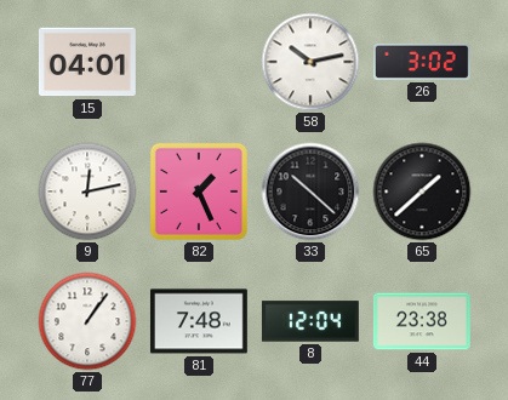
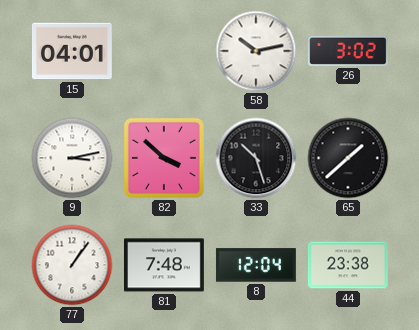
9: 12:13 -> 3:13
82: 1:26 -> 3:52
33: 10:22 -> 10:27
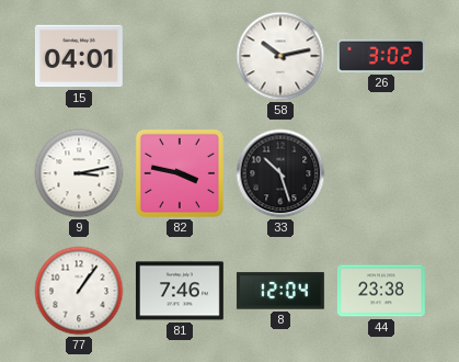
82: 3:52 -> 3:47
65: 1:38 -> none
81: 7:48 -> 7:46
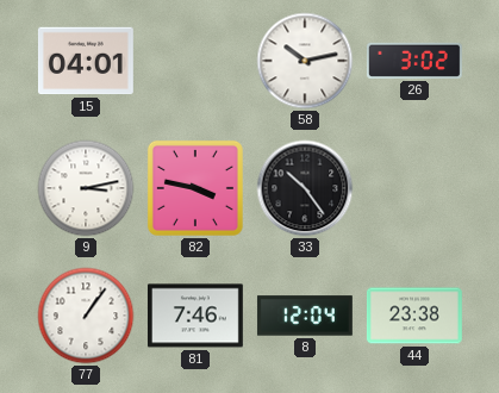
33: 10:27 -> 10:24
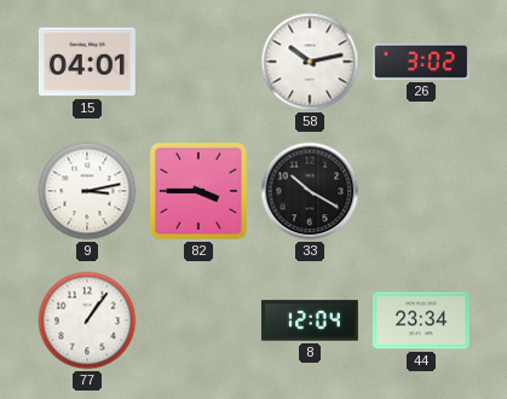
82: 3:47 -> 3:45
33: 10:24 -> 10:20
81: 7:46 -> none
44: 23:38 -> 23:34
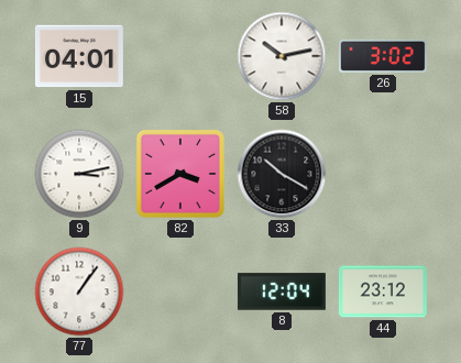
82: 3:45 -> 3:40
44: 23:34 -> 23:12
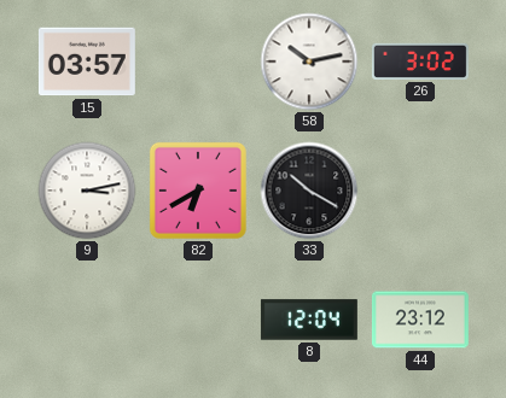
15: 04:01 -> 03:57
82: 3:40 -> 6:40
77: 1:06 -> none
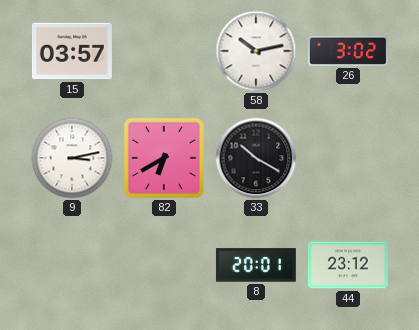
8: 12:04 -> 20:01
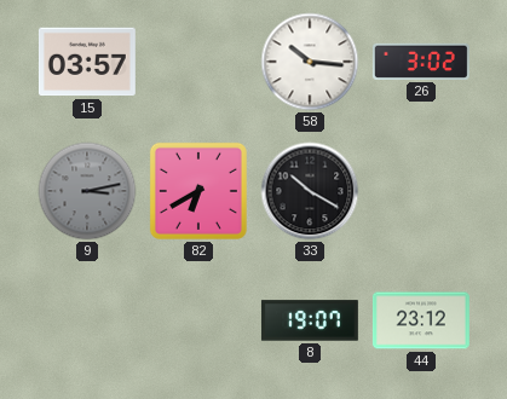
58: 10:13 -> 10:16
9 dial: white -> grey
8: 20:01 -> 19:07
